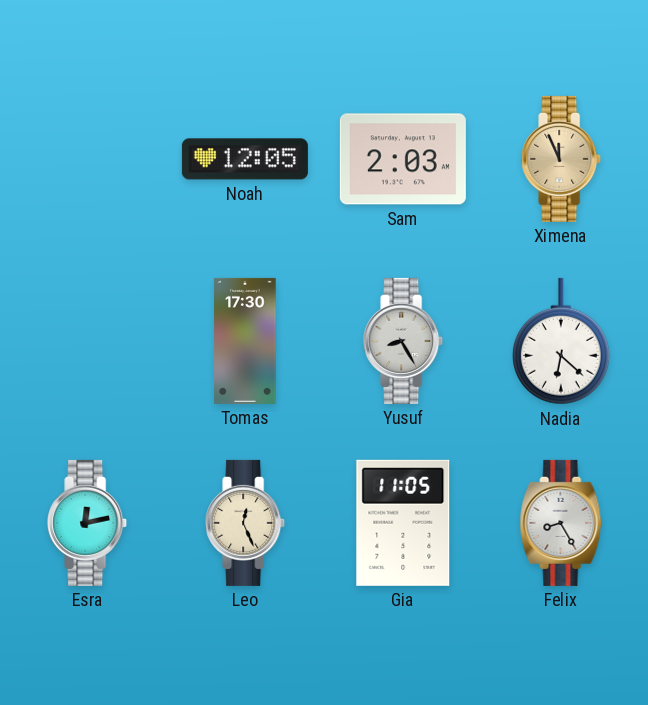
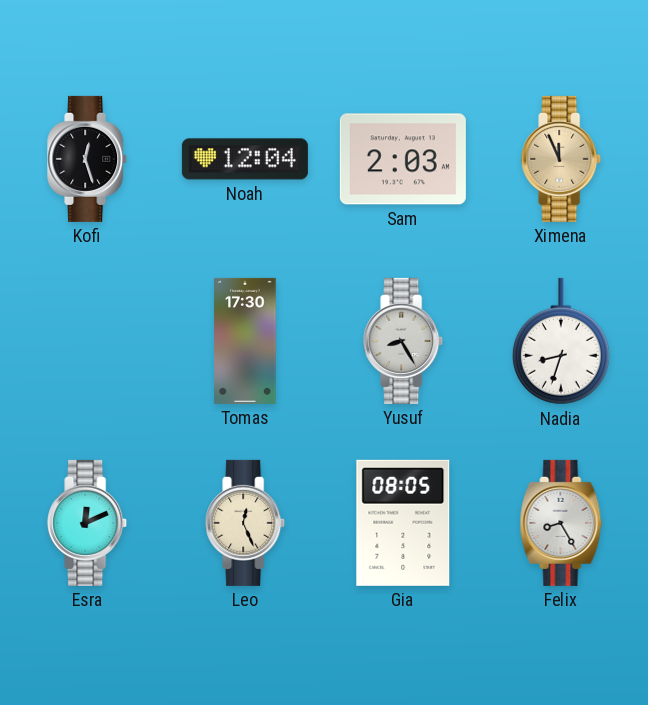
Kofi: none -> 12:27
Noah: 12:05 -> 12:04
Nadia: 6:22 -> 8:33
Esra: 12:13 -> 12:11
Gia: 11:05 -> 08:05
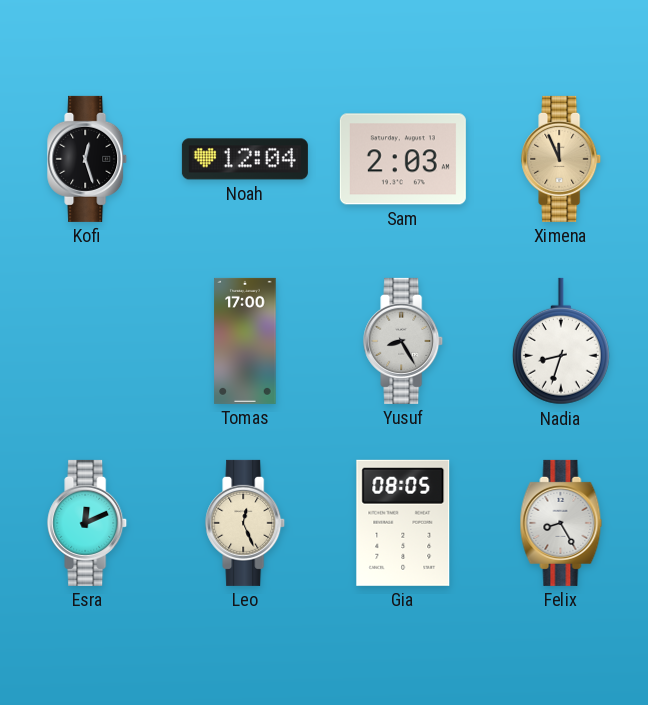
Tomas: 17:30 -> 17:00
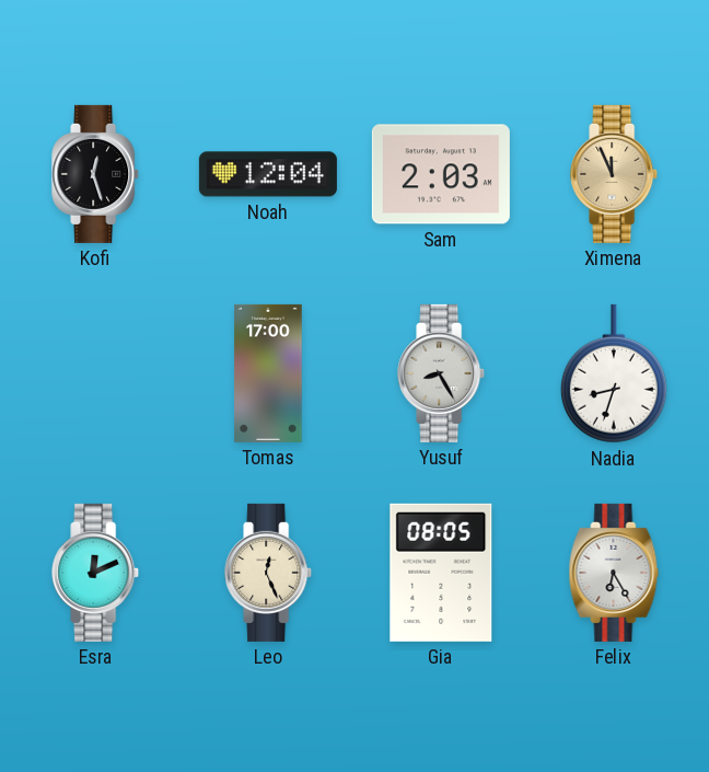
Felix: 8:25 -> 6:25
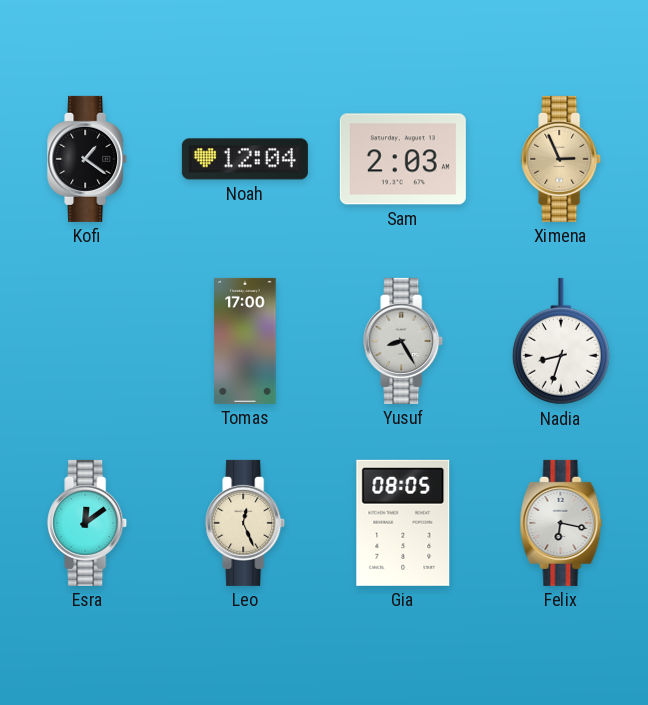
Kofi: 12:27 -> 1:21
Ximena: 11:56 -> 2:56
Esra: 12:11 -> 12:09
Felix: 6:25 -> 6:17
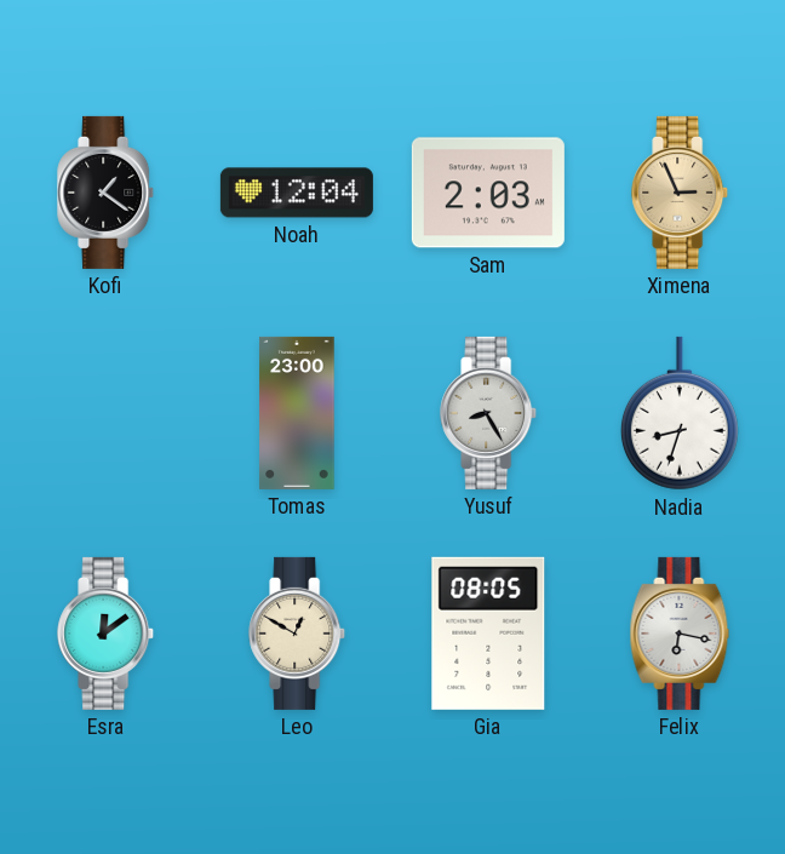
Tomas: 17:00 -> 23:00
Leo: 12:26 -> 12:50
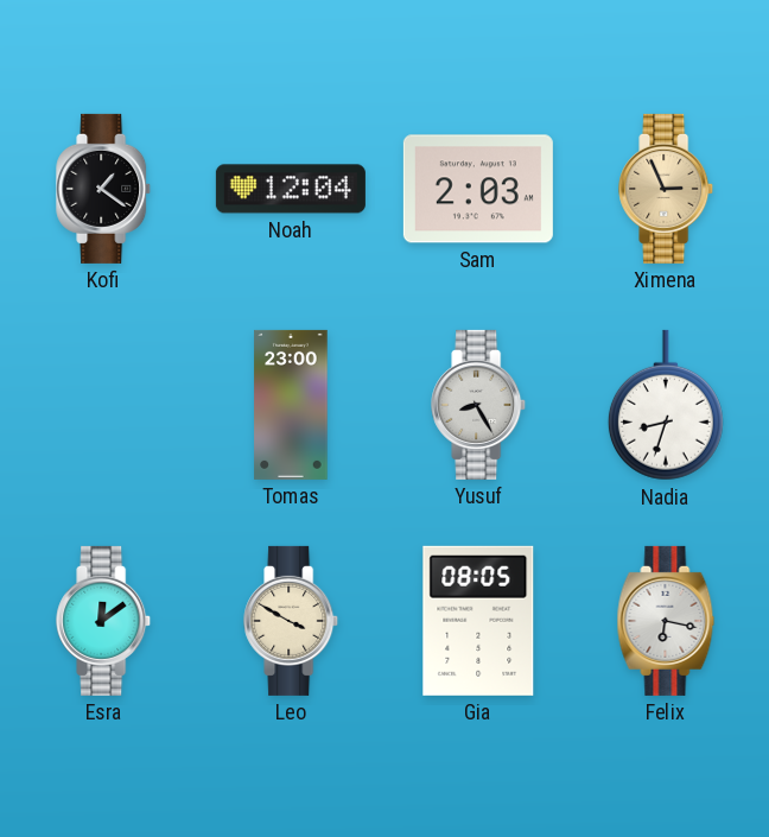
Leo: 12:50 -> 3:50
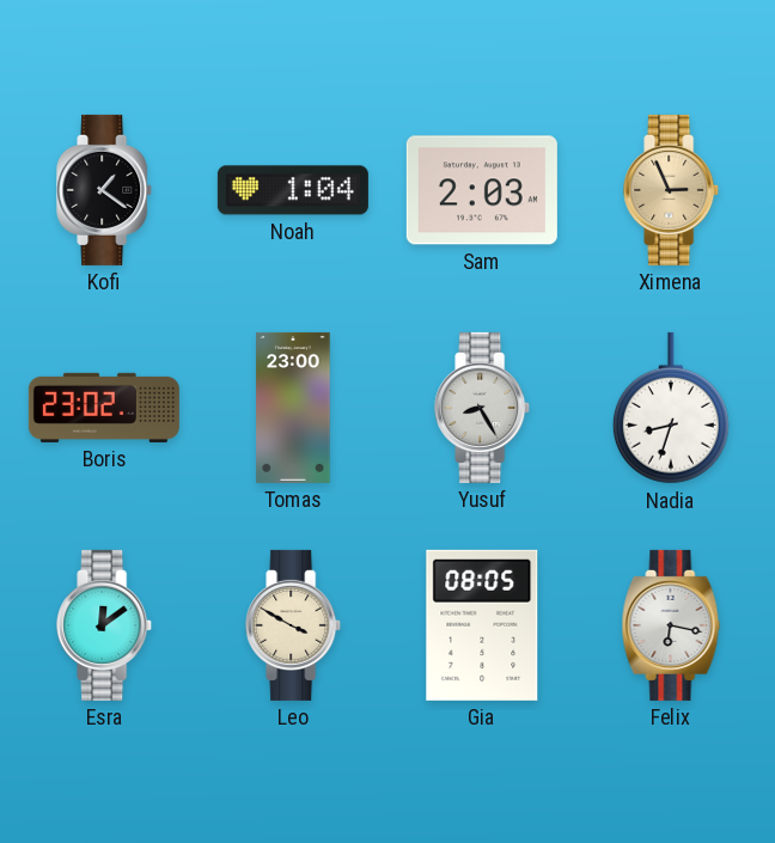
Noah: 12:04 -> 1:04
Boris: none -> 23:02
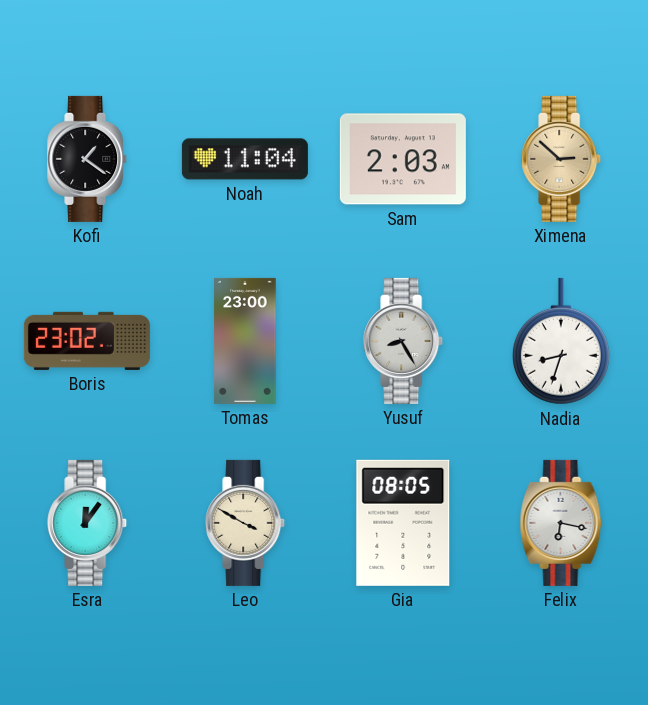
Noah: 1:04 -> 11:04
Ximena: 2:56 -> 2:52
Esra: 12:09 -> 12:06
